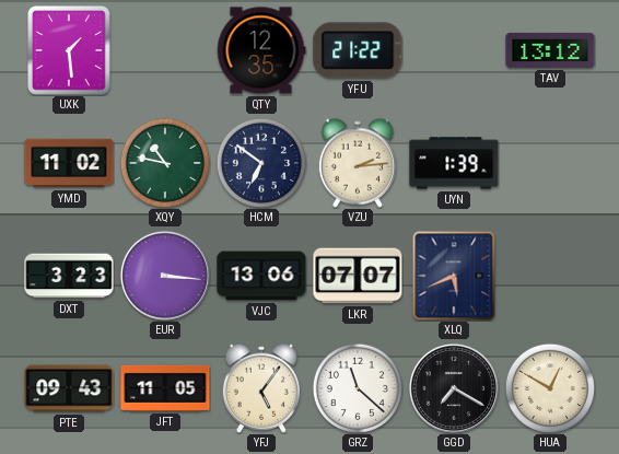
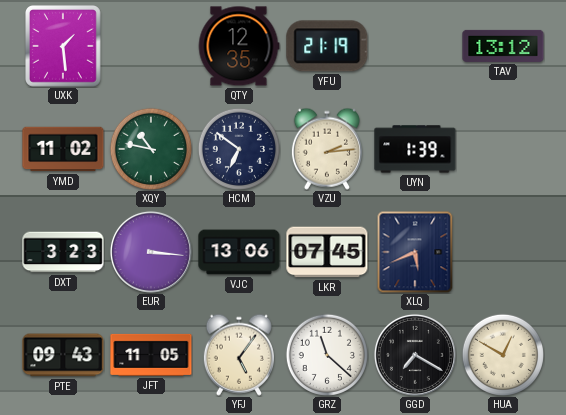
YFU: 21:22 -> 21:19
LKR: 07:07 -> 07:45
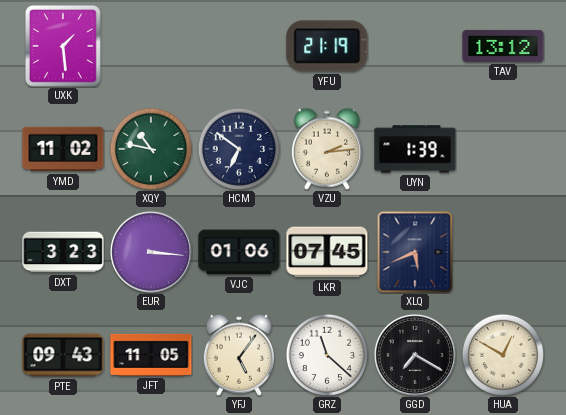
QTY: 12:35 -> none
VJC: 13:06 -> 01:06
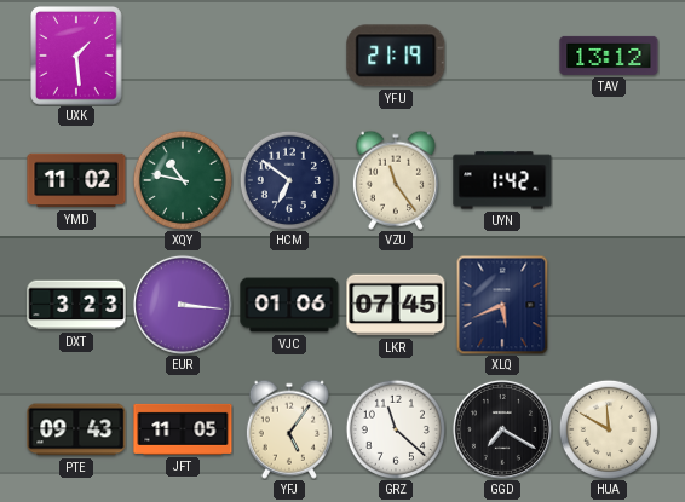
VZU: 2:14 -> 11:24
UYN: 1:39 -> 1:42
HUA: 12:50 -> 11:50
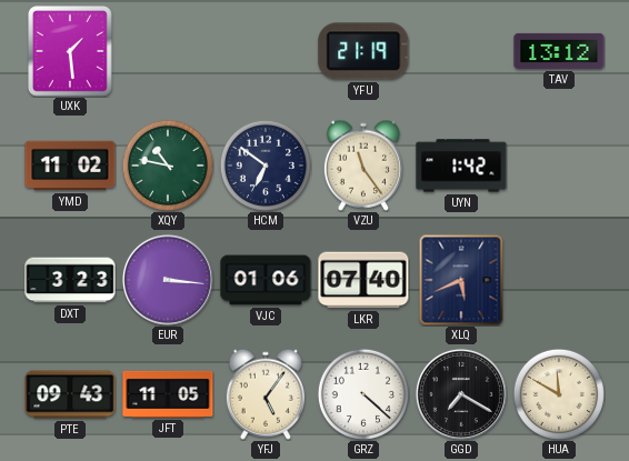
LKR: 07:45 -> 07:40
GRZ: 11:22 -> 4:22
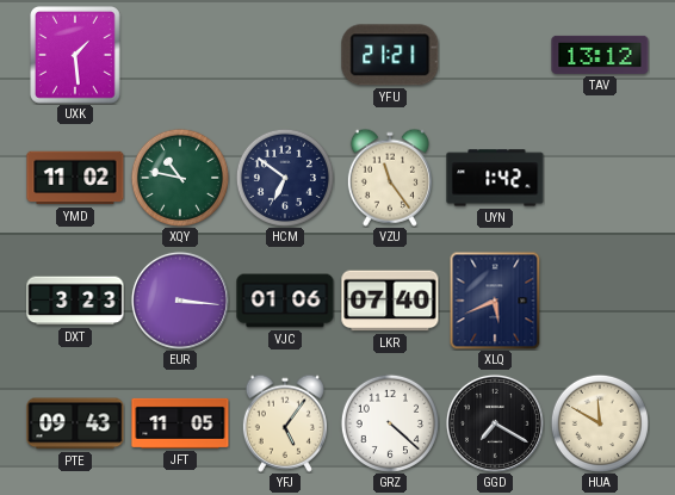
YFU: 21:19 -> 21:21
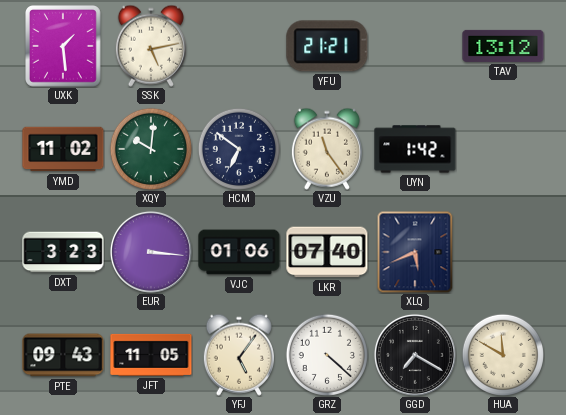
SSK: none -> 5:13
XQY: 10:47 -> 10:01
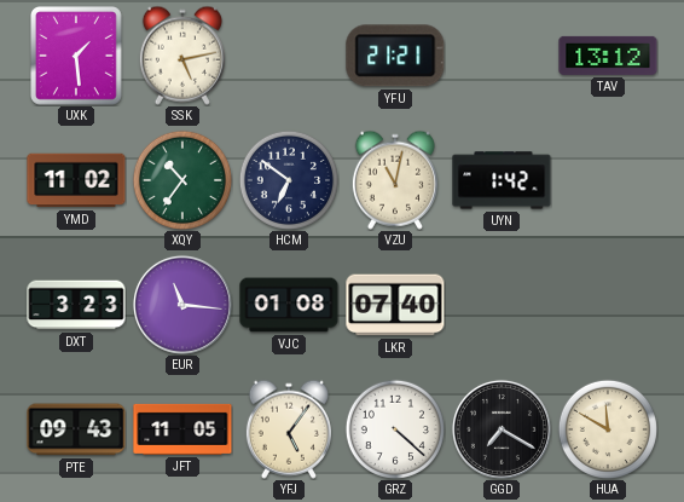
XQY: 10:01 -> 10:36
VZU: 11:24 -> 11:02
EUR: 3:16 -> 11:16
VJC: 01:06 -> 01:08
XLQ: 5:41 -> none
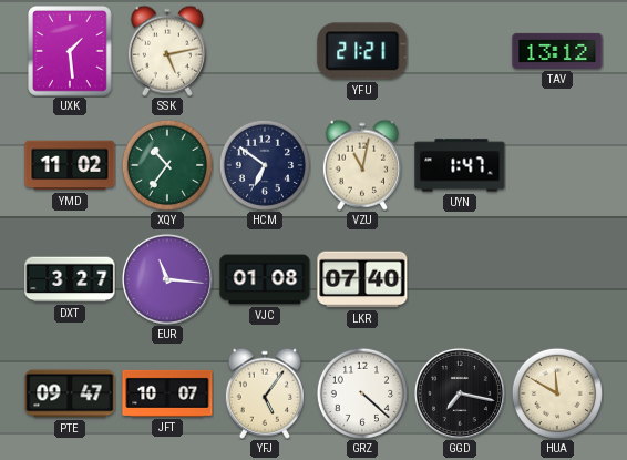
UYN: 1:42 -> 1:47
DXT: 3:23 -> 3:27
PTE: 09:43 -> 09:47
JFT: 11:05 -> 10:07
GGD: 7:20 -> 7:17
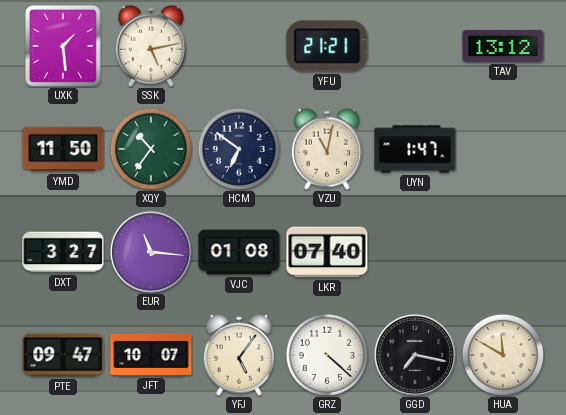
YMD: 11:02 -> 11:50
